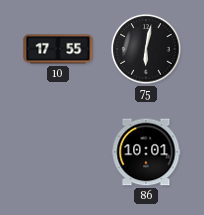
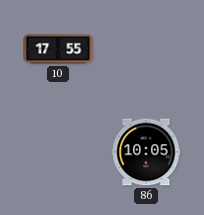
75: 6:02 -> none
86: 10:01 -> 10:05
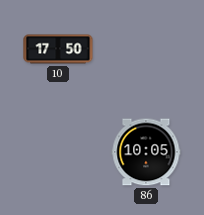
10: 17:55 -> 17:50
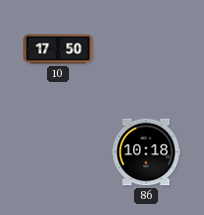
86: 10:05 -> 10:18
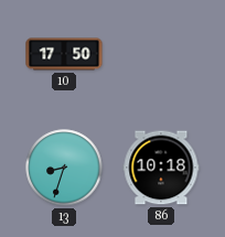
13: none -> 8:33
